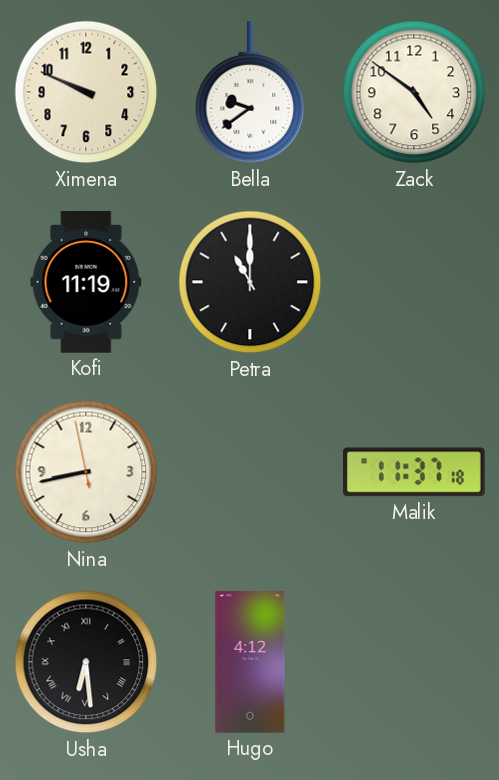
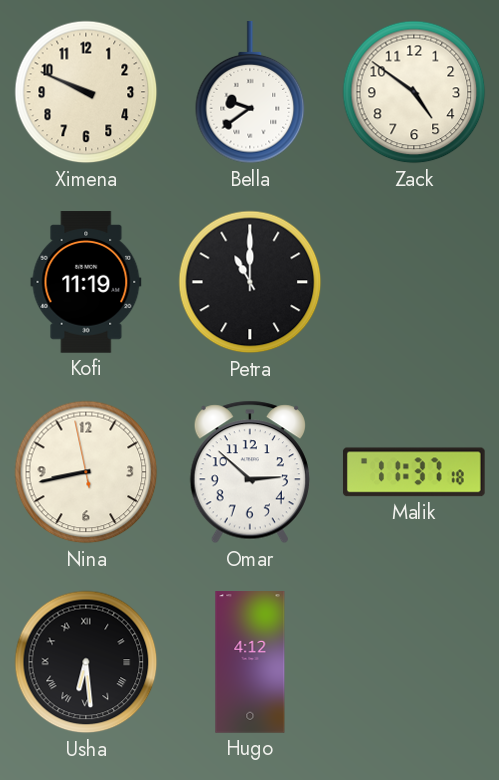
Omar: none -> 2:52
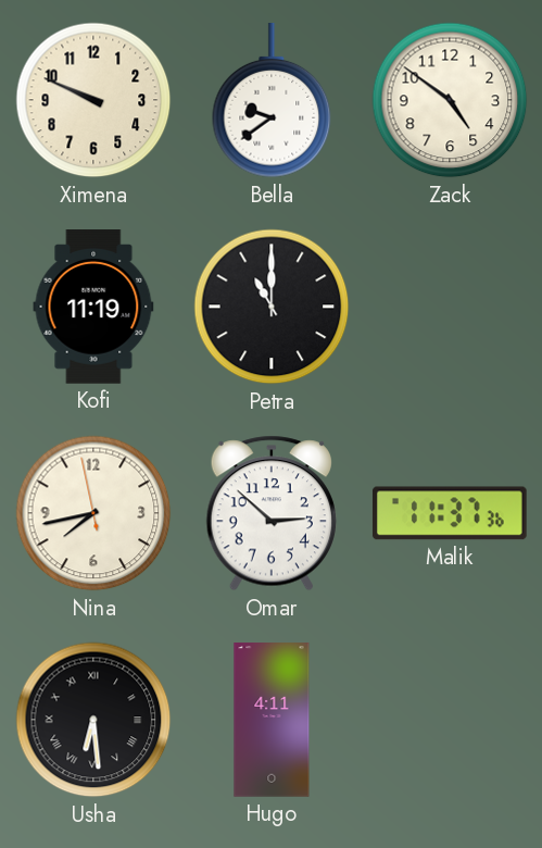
Nina: 8:42 -> 7:42
Malik: 11:37:18 -> 11:37:36
Hugo: 4:12 -> 4:11
